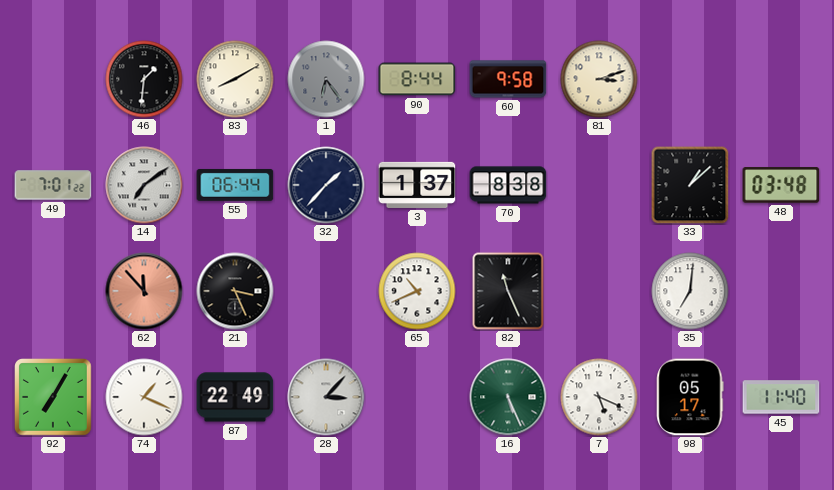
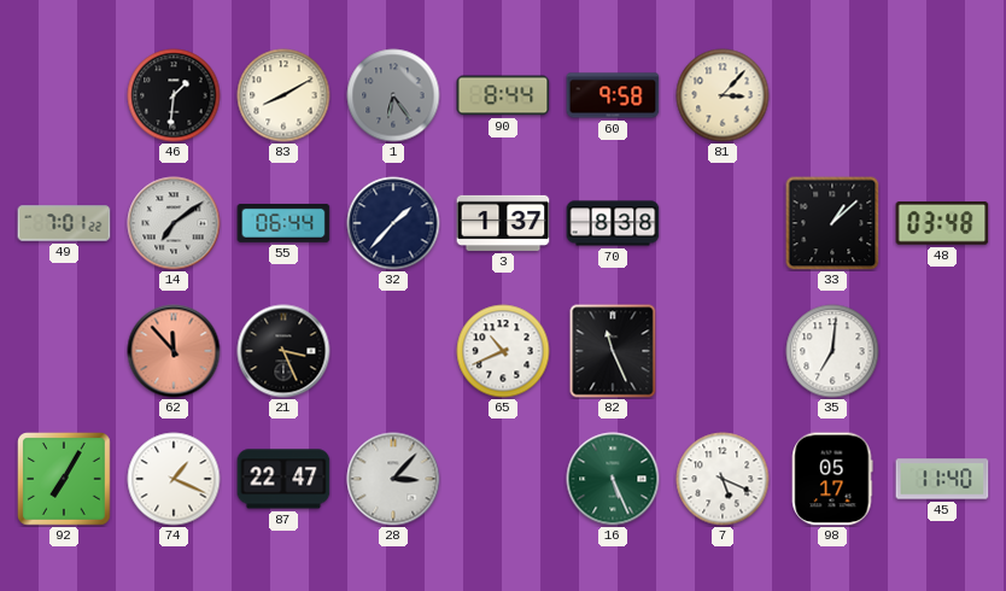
81: 3:12 -> 3:07
87: 22:49 -> 22:47
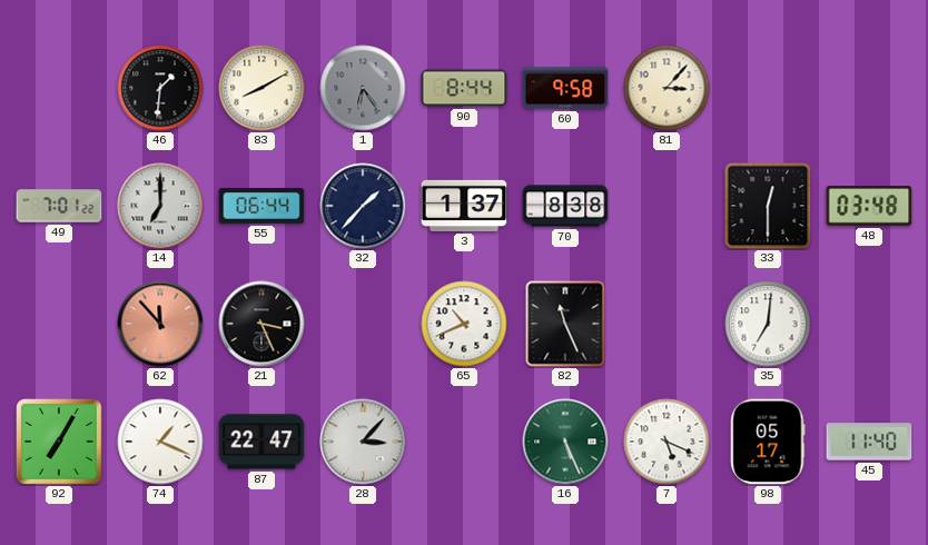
14: 7:09 -> 7:00
33: 1:08 -> 12:30
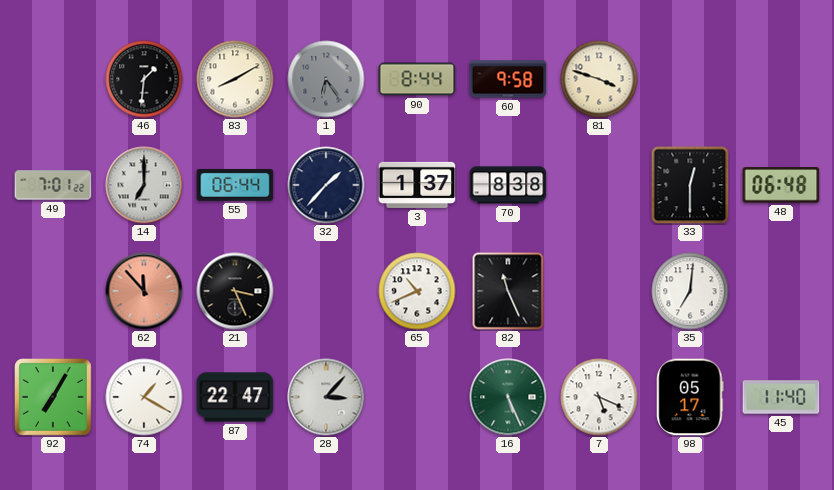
81: 3:07 -> 3:48
48: 03:48 -> 06:48
74: 1:19 -> 1:20
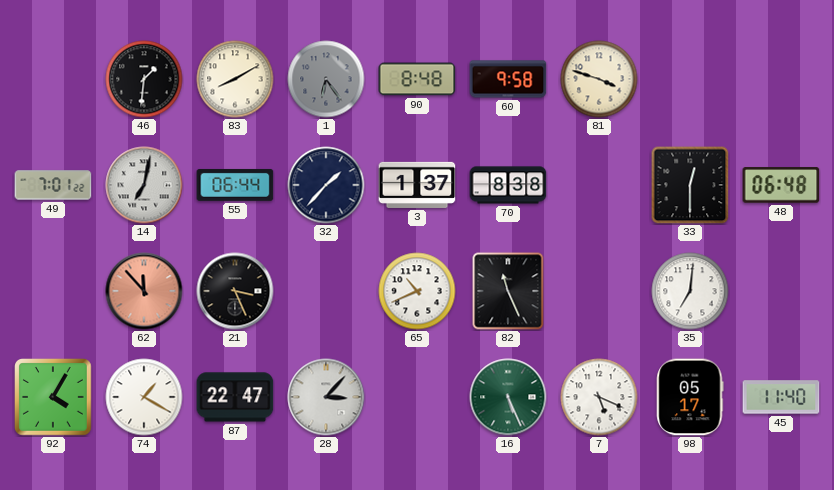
90: 8:44 -> 8:48
14: 7:00 -> 7:02
92: 7:05 -> 4:05
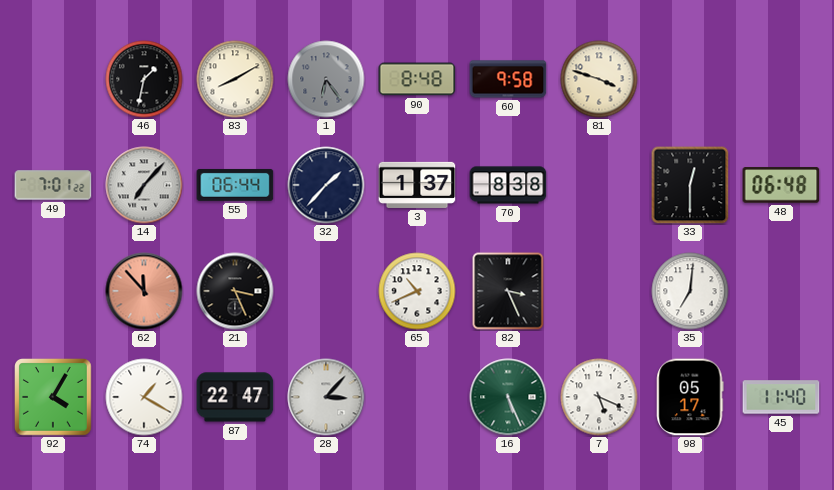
46: 1:31 -> 1:32
14: 7:02 -> 7:07
82: 11:26 -> 3:26
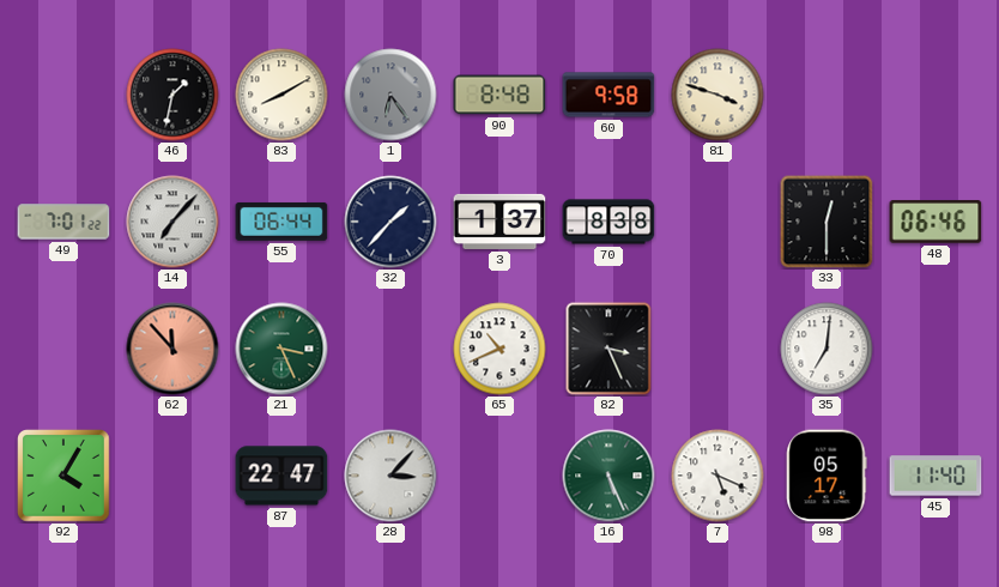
48: 06:48 -> 06:46
21 dial: black -> green
74: 1:20 -> none
